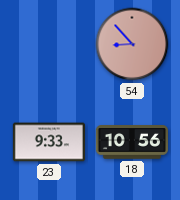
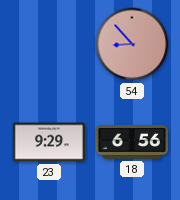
23: 9:33 -> 9:29
18: 10:56 -> 6:56
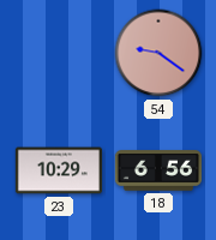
54: 8:53 -> 9:21
23: 9:29 -> 10:29
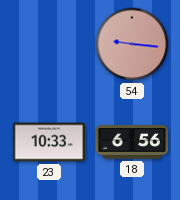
54: 9:21 -> 9:16
23: 10:29 -> 10:33
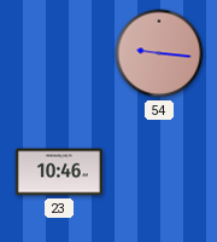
23: 10:33 -> 10:46
18: 6:56 -> none
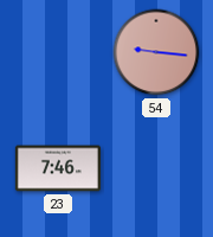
23: 10:46 -> 7:46
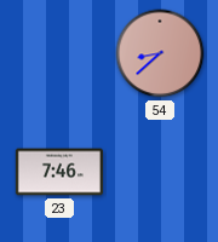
54: 9:16 -> 8:38
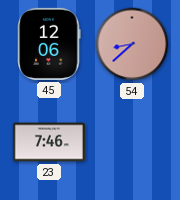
45: none -> 12:06
